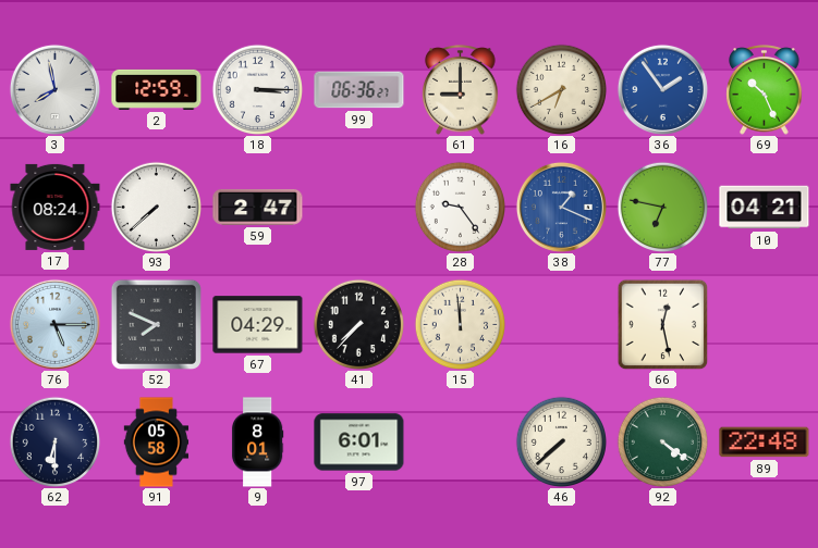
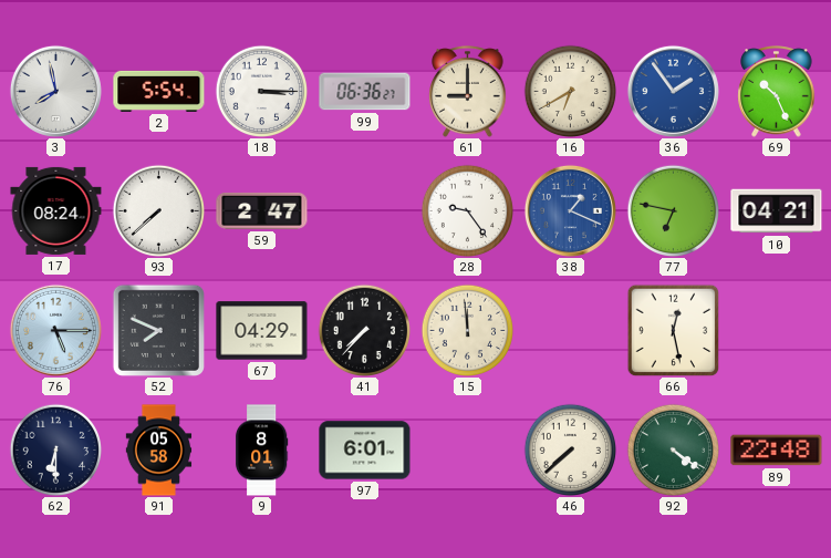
2: 12:59 -> 5:54
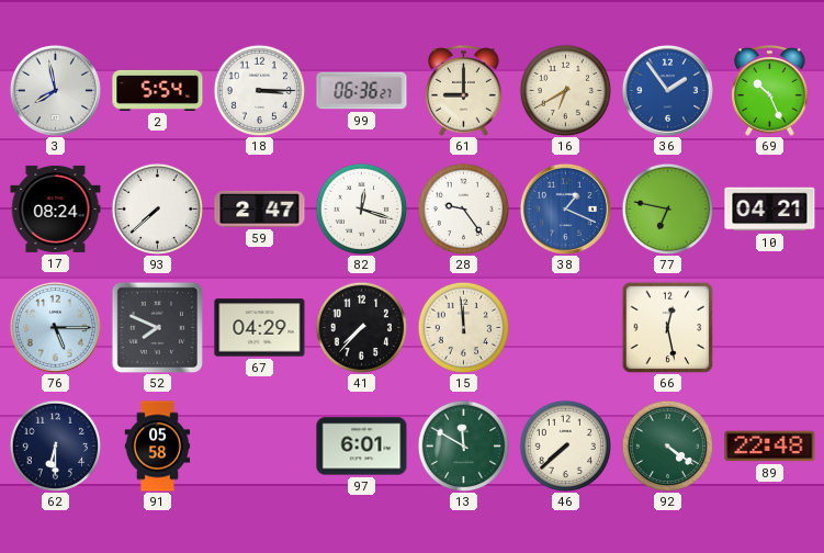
82: none -> 12:18
9: 8:01 -> none
13: none -> 11:50
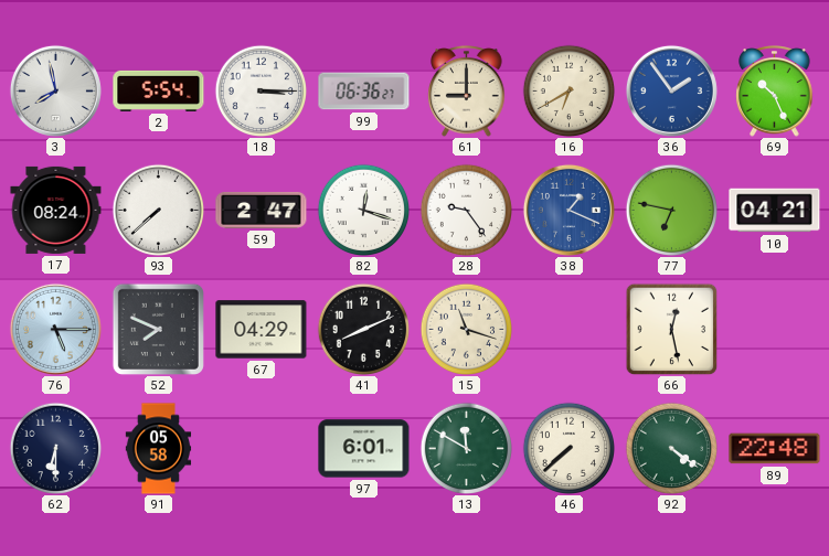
41: 7:37 -> 8:11
15: 11:59 -> 11:18
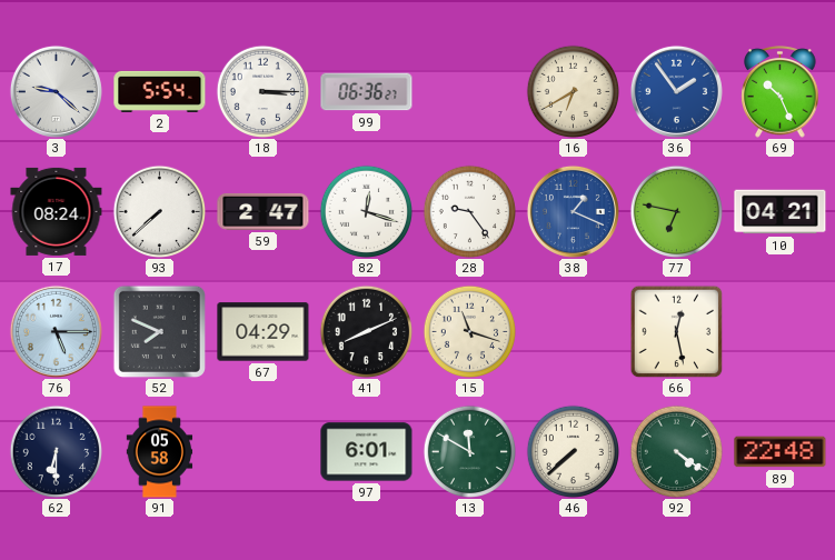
3: 7:58 -> 9:22
61: 9:00 -> none
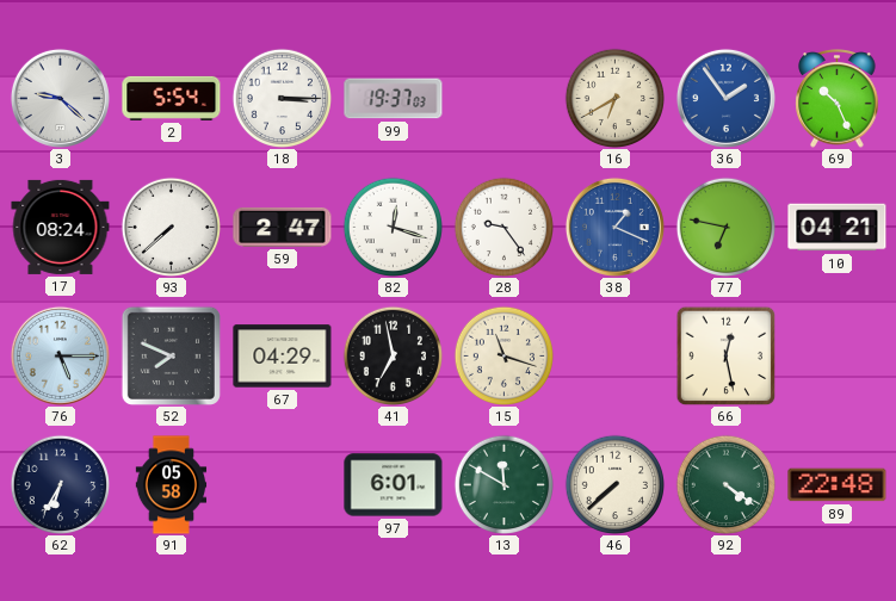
99: 06:36 -> 19:37
41: 8:11 -> 6:58
62: 6:30 -> 6:35
